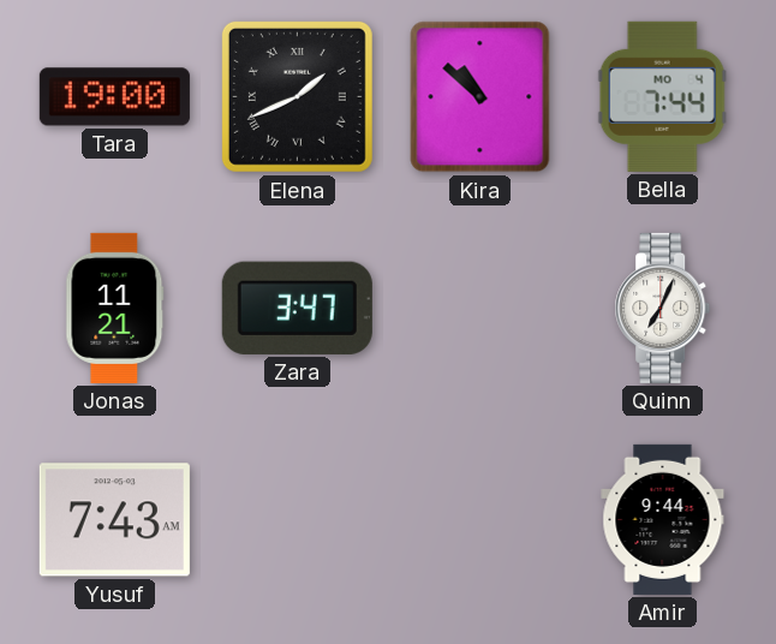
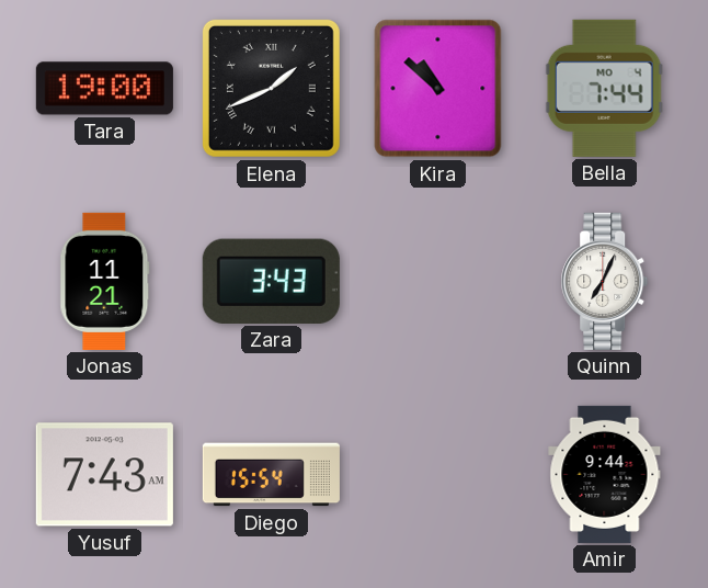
Zara: 3:47 -> 3:43
Diego: none -> 15:54
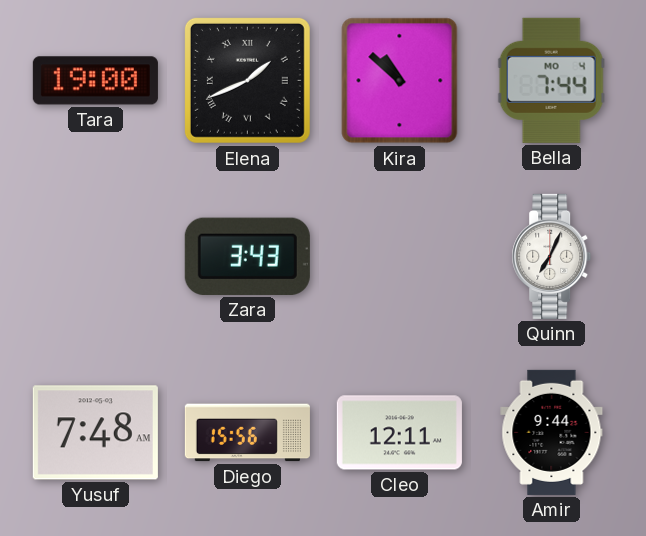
Jonas: 11:21 -> none
Yusuf: 7:43 -> 7:48
Diego: 15:54 -> 15:56
Cleo: none -> 12:11
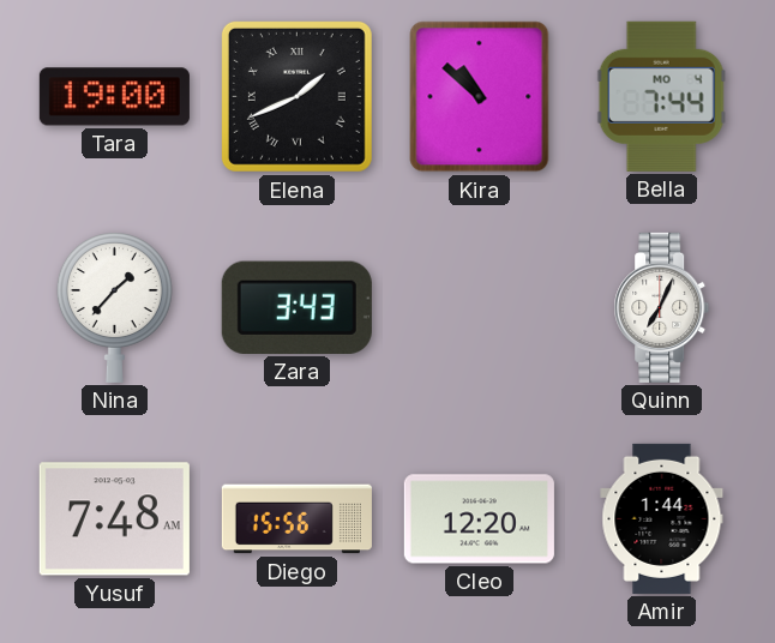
Nina: none -> 1:37
Cleo: 12:11 -> 12:20
Amir: 9:44 -> 1:44
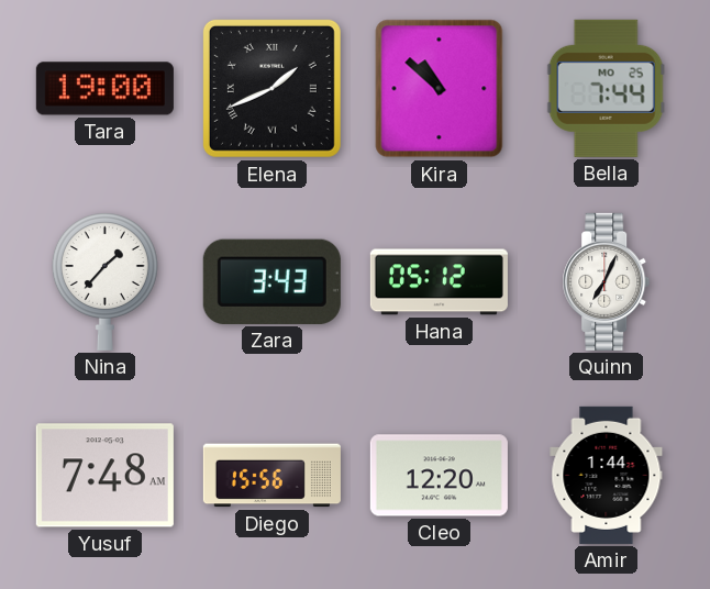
Bella date: MO 4 -> MO 25
Hana: none -> 05:12
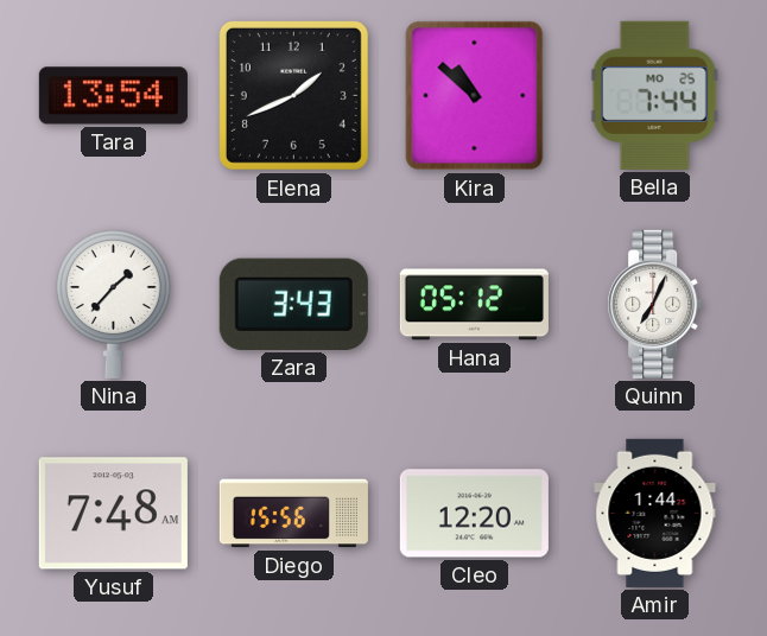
Tara: 19:00 -> 13:54
Elena numerals: Roman -> Arabic
